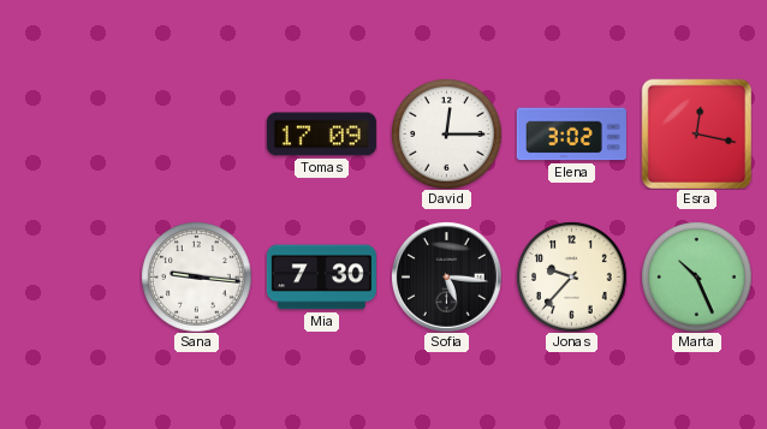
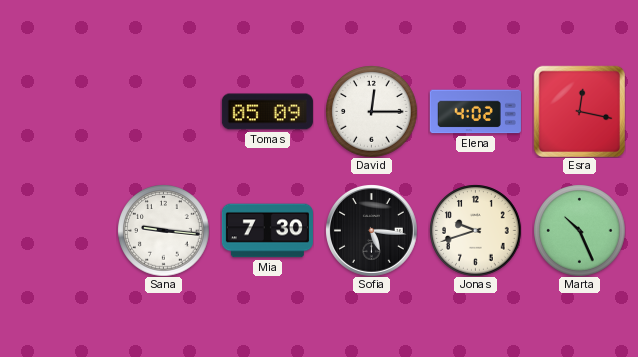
Tomas: 17:09 -> 05:09
Elena: 3:02 -> 4:02
Jonas: 9:37 -> 9:42
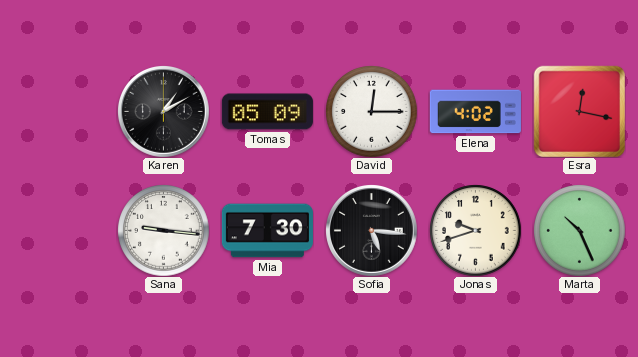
Karen: none -> 1:10
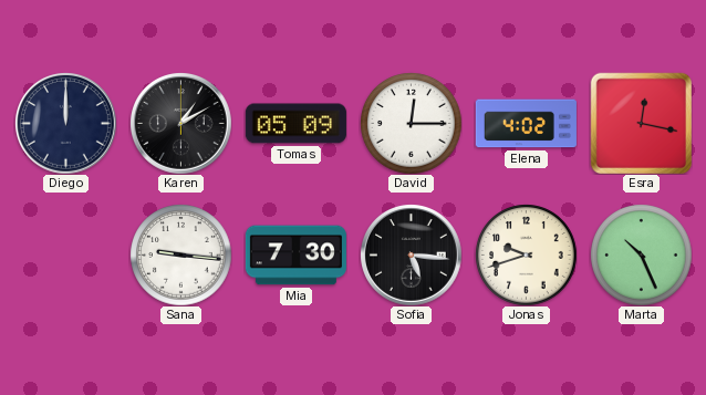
Diego: none -> 12:00
